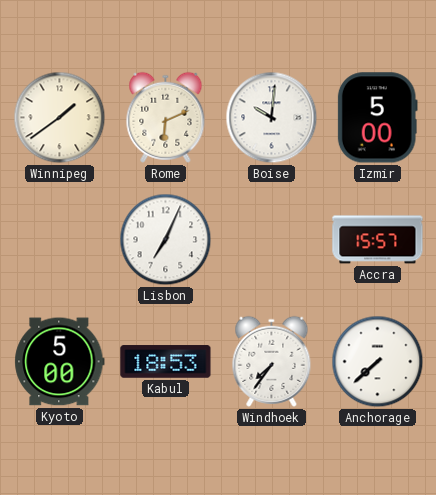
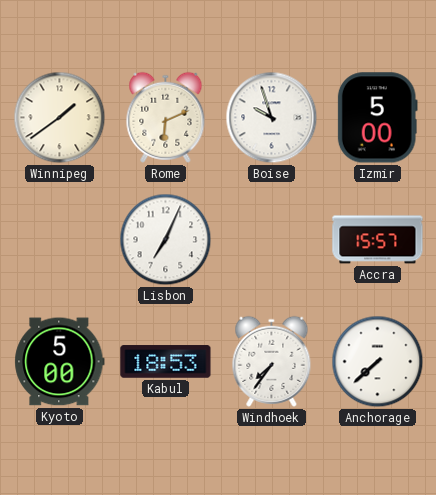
Boise: 10:01 -> 9:57
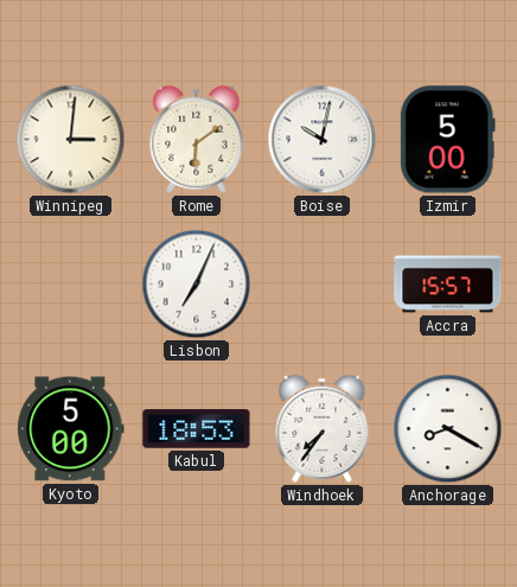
Winnipeg: 1:39 -> 3:01
Rome: 6:11 -> 6:09
Boise: 9:57 -> 10:02
Anchorage: 7:38 -> 8:20
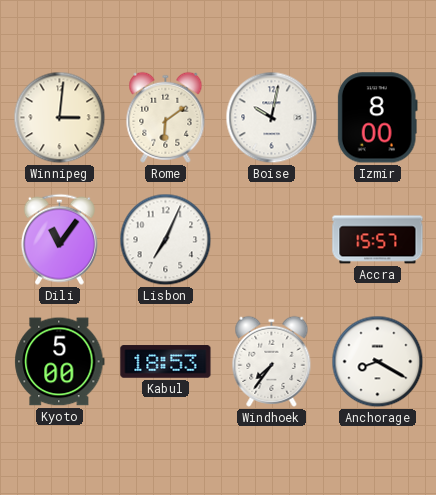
Izmir: 5:00 -> 8:00
Dili: none -> 11:06
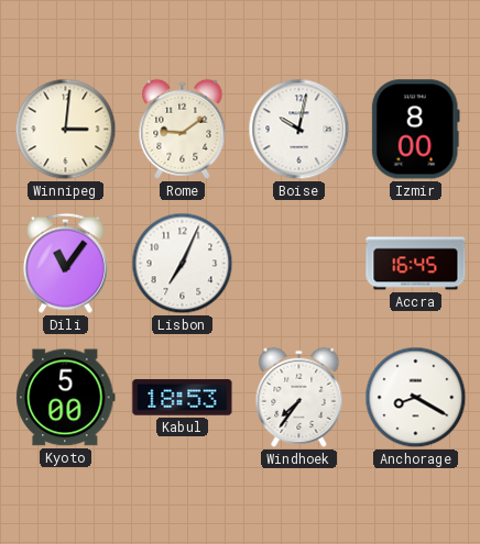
Rome: 6:09 -> 9:09
Accra: 15:57 -> 16:45
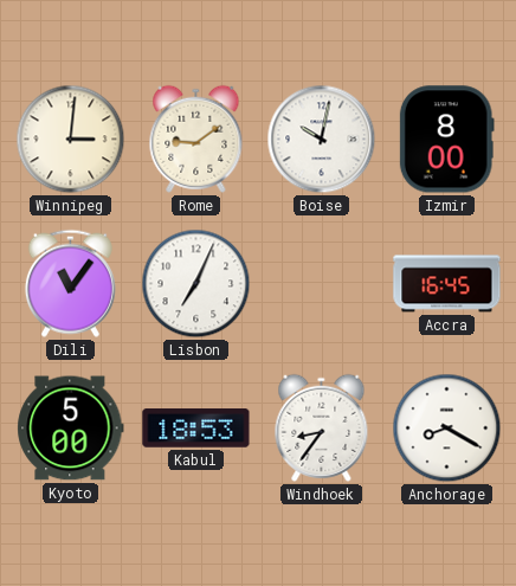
Windhoek: 7:36 -> 8:36
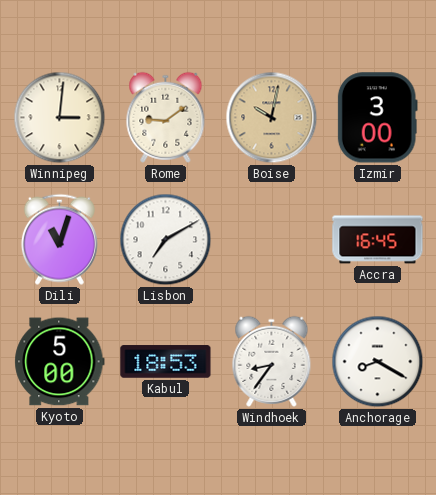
Boise dial: white -> champagne
Izmir: 8:00 -> 3:00
Dili: 11:06 -> 11:03
Lisbon: 7:04 -> 7:10
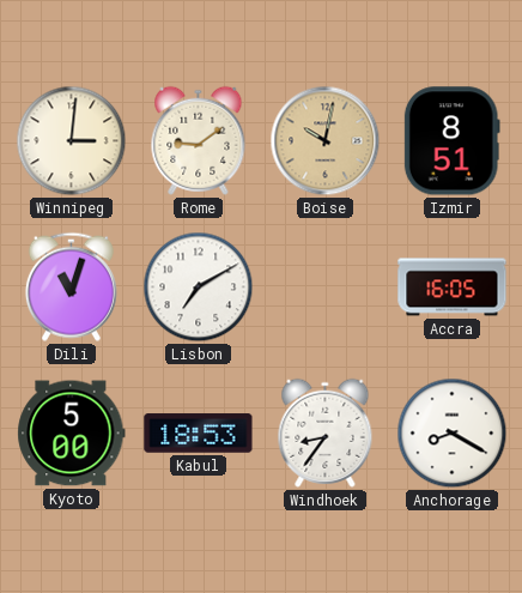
Izmir: 3:00 -> 8:51
Accra: 16:45 -> 16:05
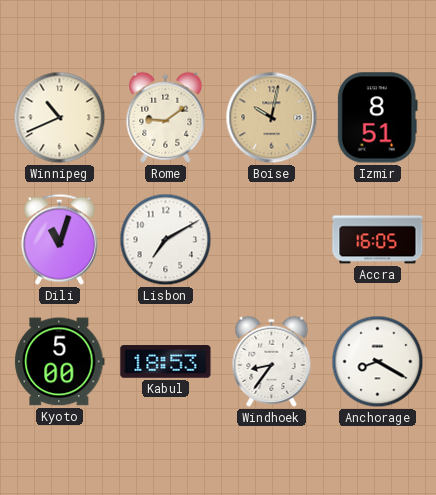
Winnipeg: 3:01 -> 10:41
